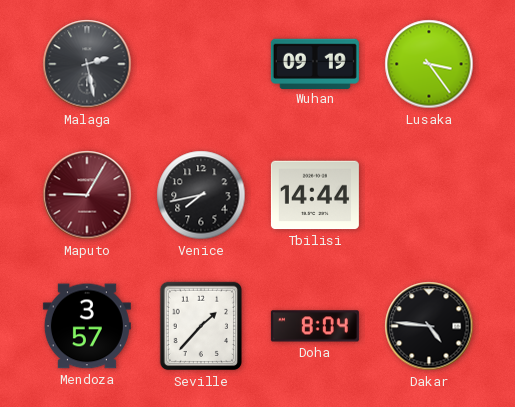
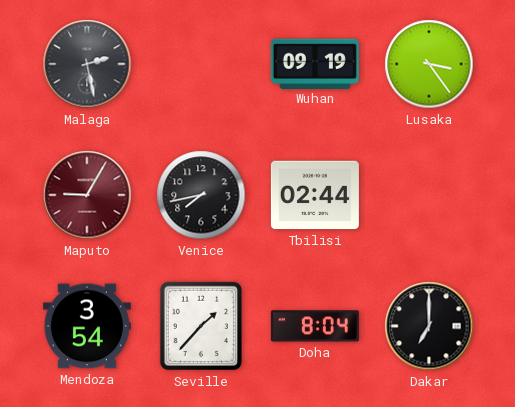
Tbilisi: 14:44 -> 02:44
Mendoza: 3:57 -> 3:54
Dakar: 4:46 -> 7:00
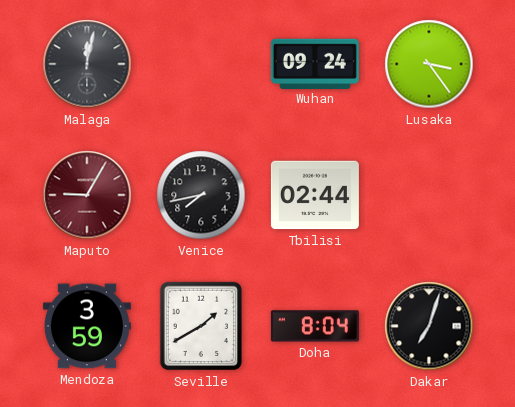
Malaga: 2:28 -> 12:02
Wuhan: 09:19 -> 09:24
Mendoza: 3:54 -> 3:59
Seville: 1:37 -> 1:40
Dakar: 7:00 -> 7:03
